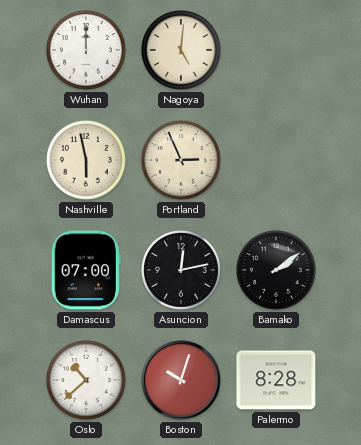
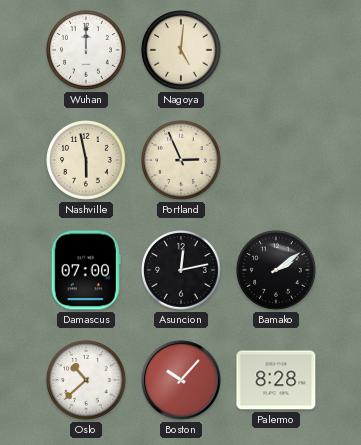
Boston: 10:03 -> 10:07
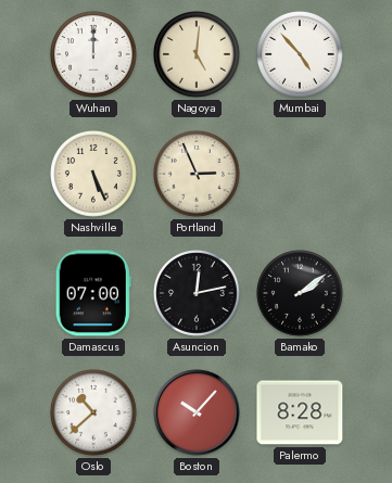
Mumbai: none -> 4:53
Nashville: 5:58 -> 5:26
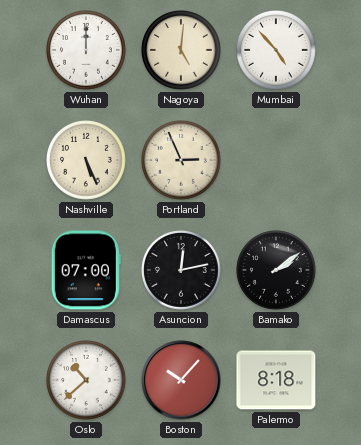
Palermo: 8:28 -> 8:18
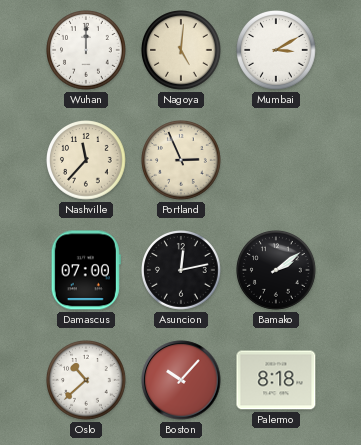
Mumbai: 4:53 -> 3:10
Nashville: 5:26 -> 11:37
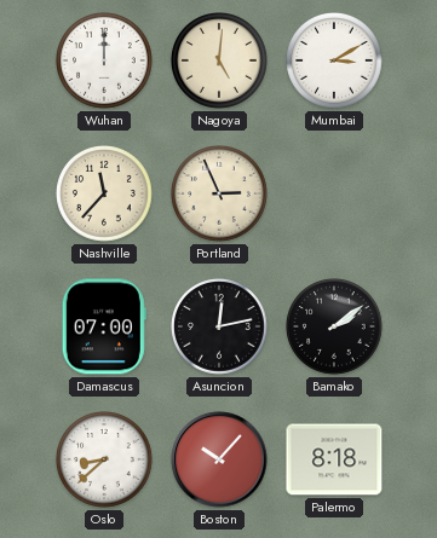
Oslo: 10:38 -> 8:38
